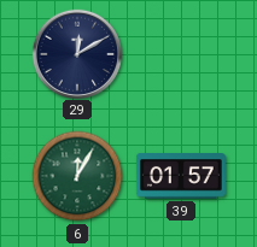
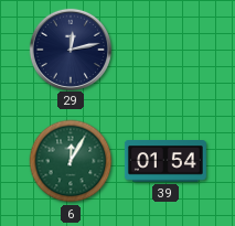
29: 12:10 -> 12:13
39: 01:57 -> 01:54
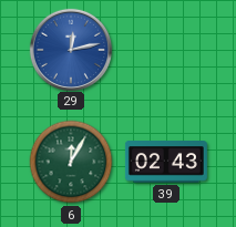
29 dial: navy -> blue
39: 01:54 -> 02:43
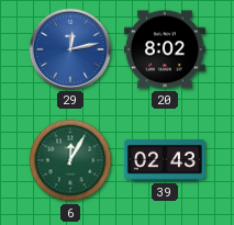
20: none -> 8:02
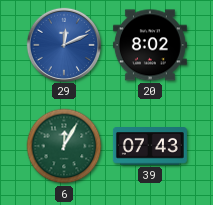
29: 12:13 -> 12:11
39: 02:43 -> 07:43
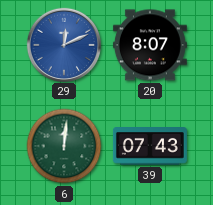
20: 8:02 -> 8:07
6: 12:05 -> 12:01
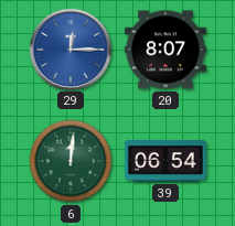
29: 12:11 -> 12:15
39: 07:43 -> 06:54
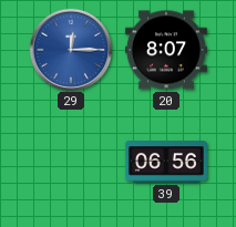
6: 12:01 -> none
39: 06:54 -> 06:56
